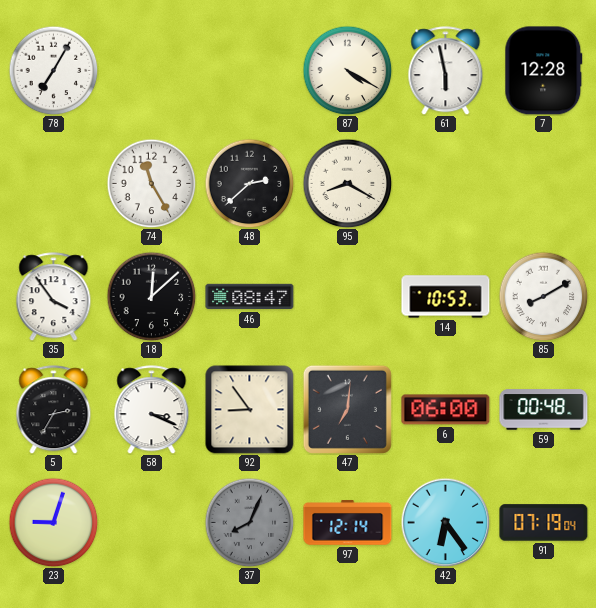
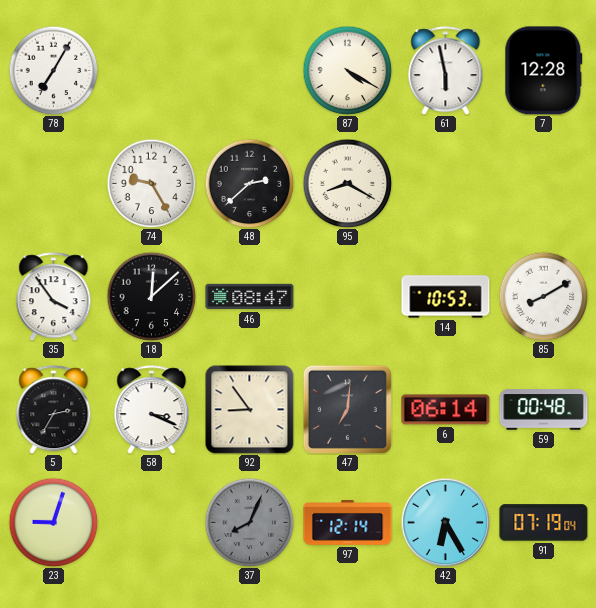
74: 11:25 -> 9:25
6: 06:00 -> 06:14
42: 6:24 -> 6:25
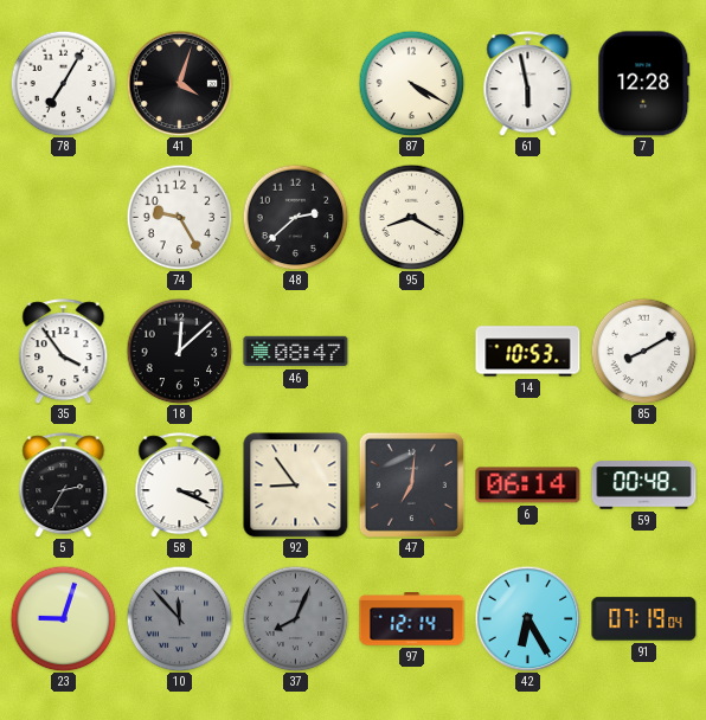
41: none -> 4:03
10: none -> 11:53
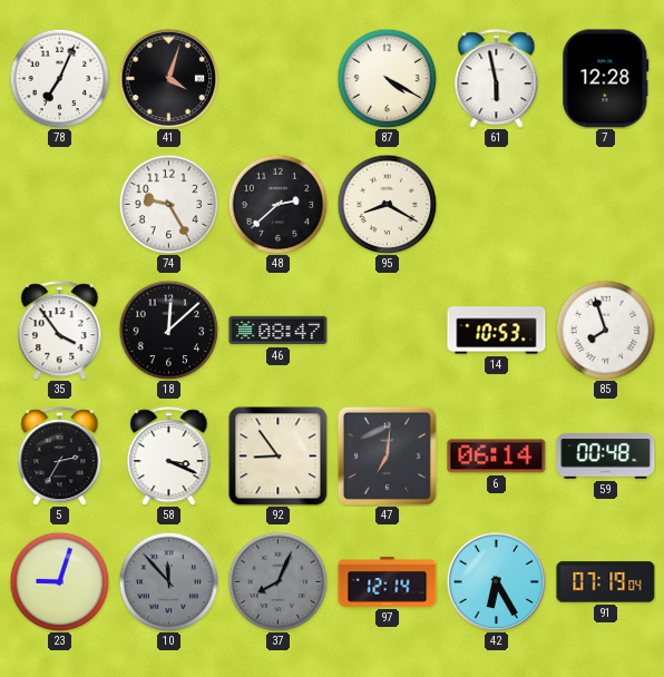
78: 7:05 -> 7:04
85: 8:10 -> 7:57
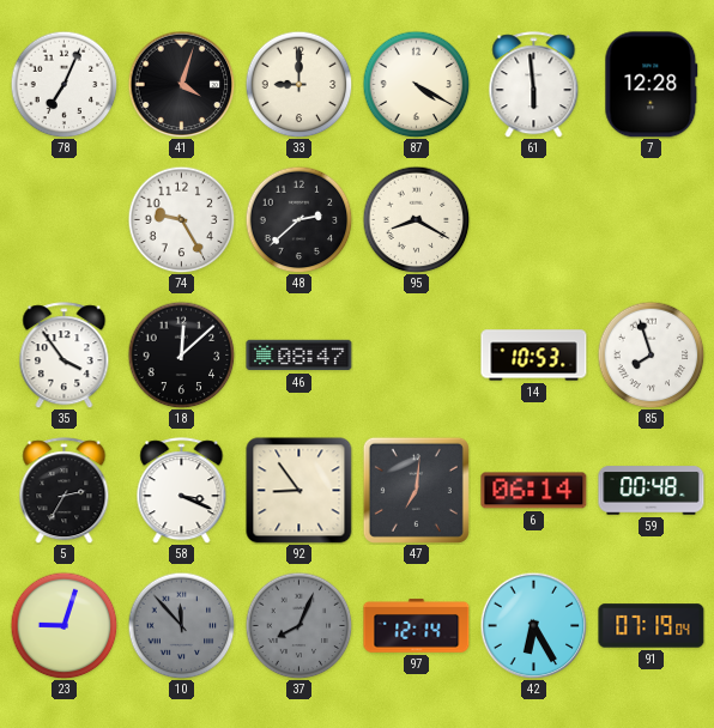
33: none -> 9:00
61: 5:58 -> 5:59
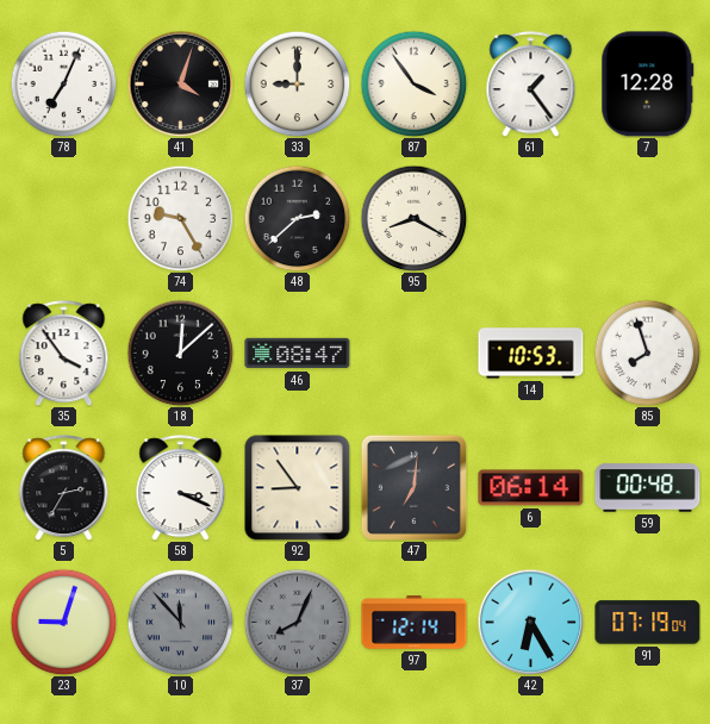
87: 4:20 -> 3:54
61: 5:59 -> 1:24
